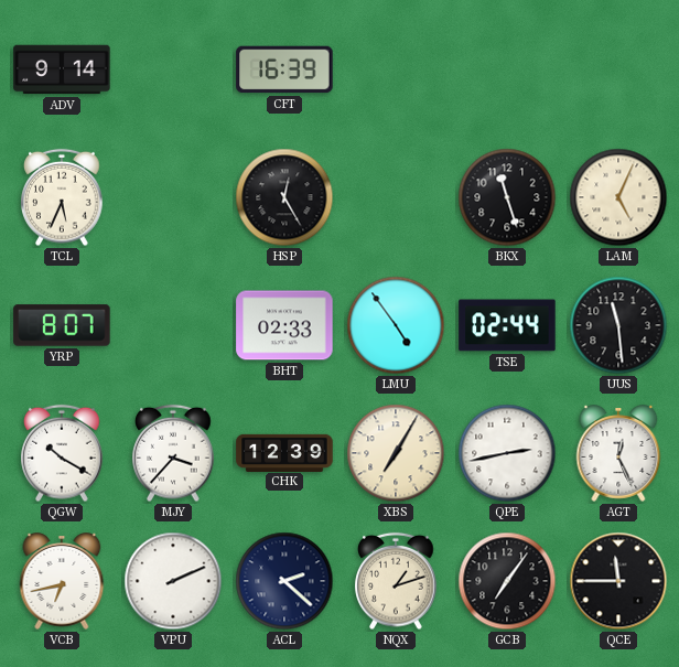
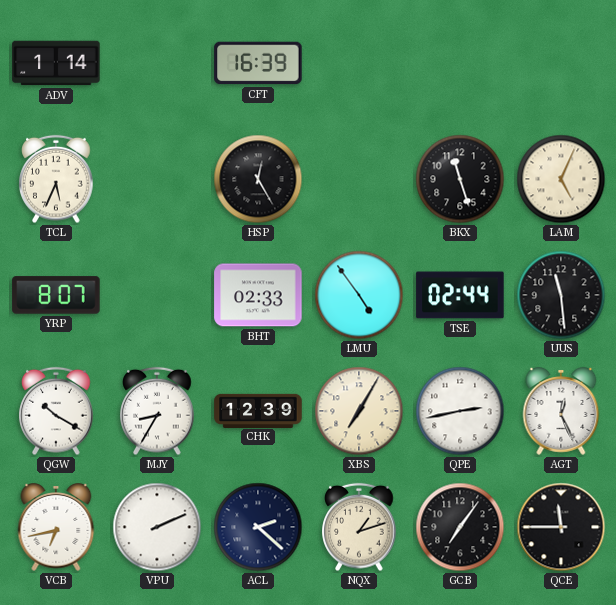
ADV: 9:14 -> 1:14
MJY: 3:37 -> 8:35
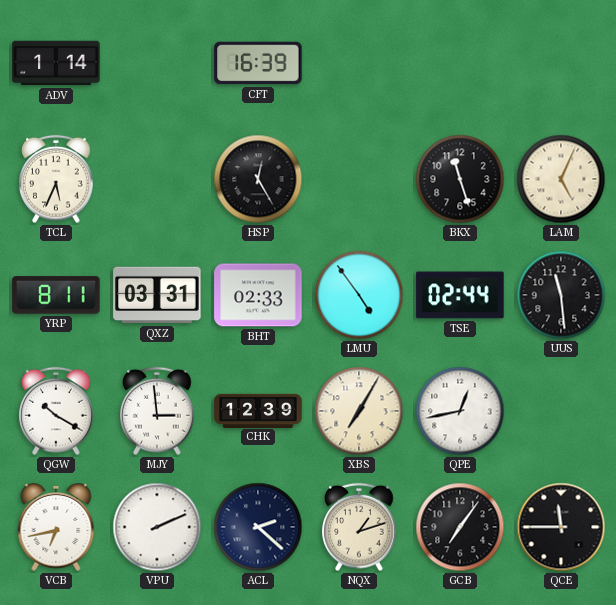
YRP: 8:07 -> 8:11
QXZ: none -> 03:31
MJY: 8:35 -> 2:59
QPE: 2:43 -> 12:43
AGT: 12:26 -> none
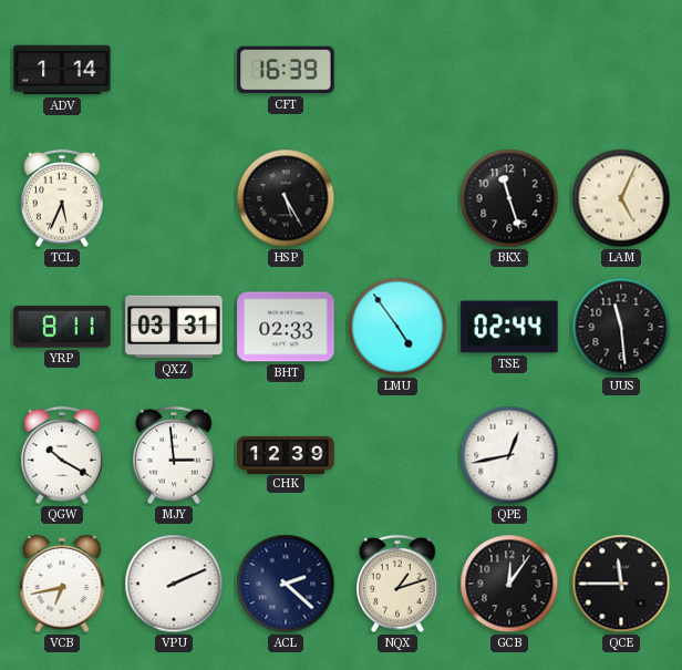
HSP: 12:25 -> 5:25
XBS: 7:05 -> none
GCB: 7:06 -> 12:06
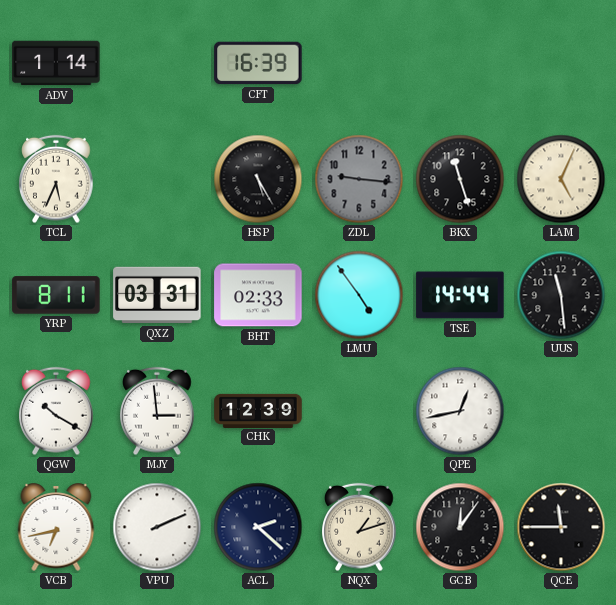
ZDL: none -> 9:16
TSE: 02:44 -> 14:44
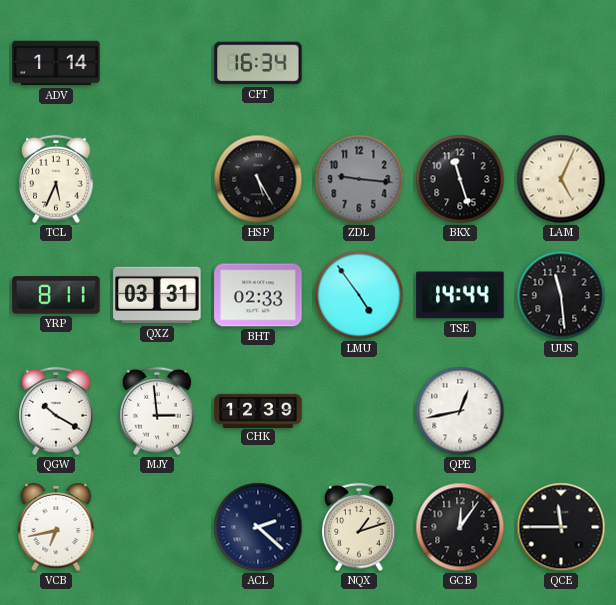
CFT: 16:39 -> 16:34
VPU: 2:11 -> none
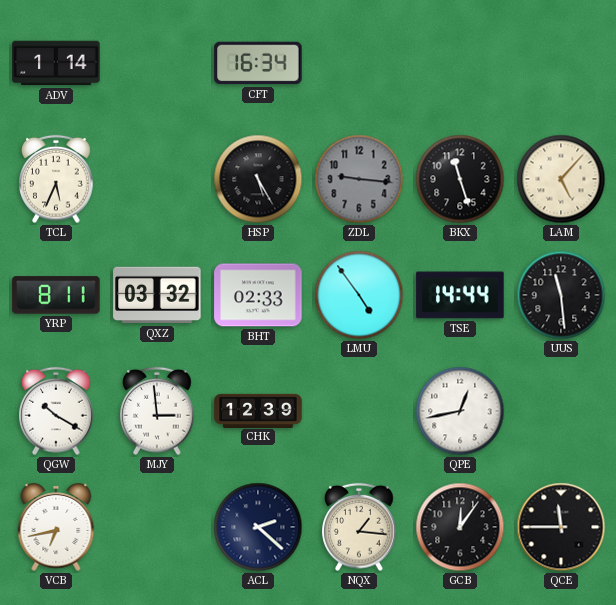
LAM: 5:04 -> 5:07
QXZ: 03:31 -> 03:32
NQX: 1:12 -> 1:16
